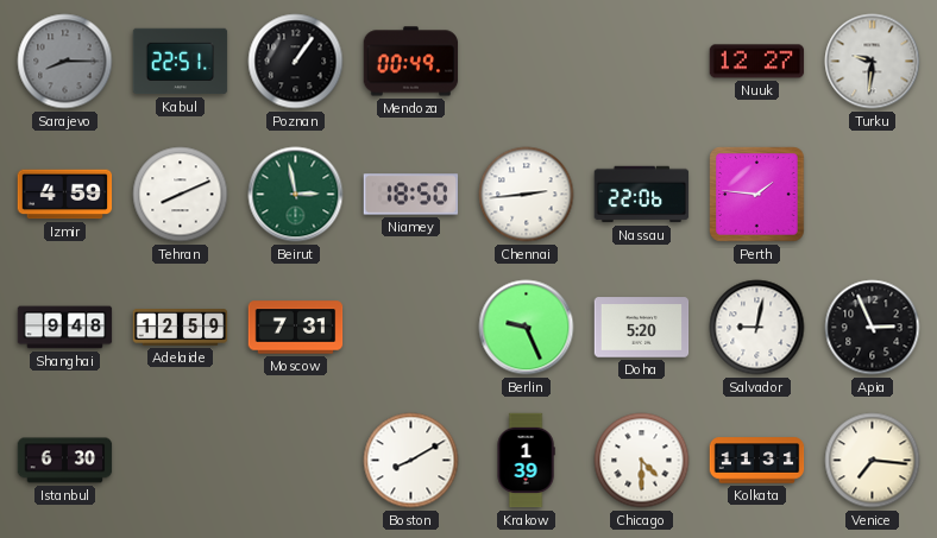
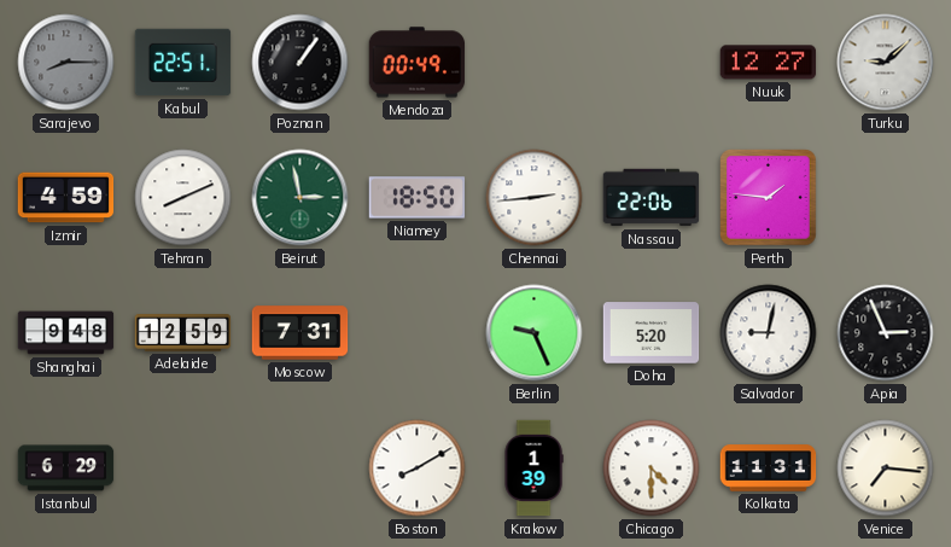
Turku: 9:31 -> 9:08
Istanbul: 6:30 -> 6:29
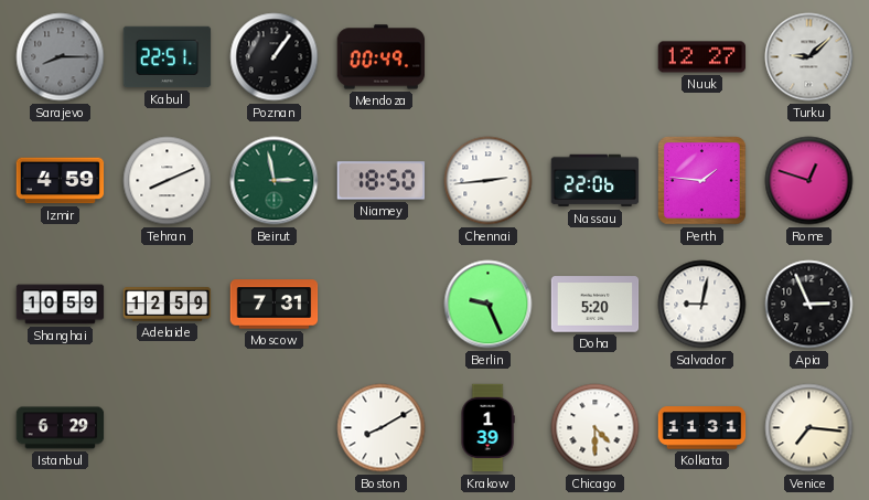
Rome: none -> 12:48
Shanghai: 9:48 -> 10:59
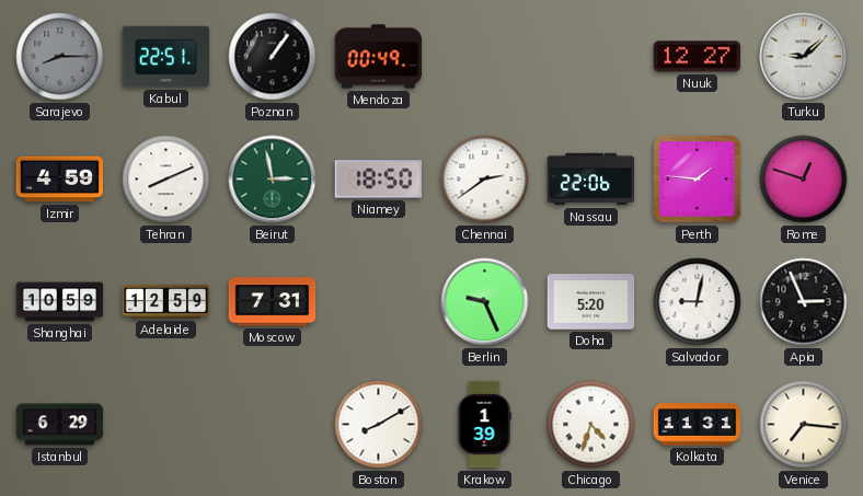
Chennai: 2:44 -> 2:39
Chicago: 4:30 -> 4:33
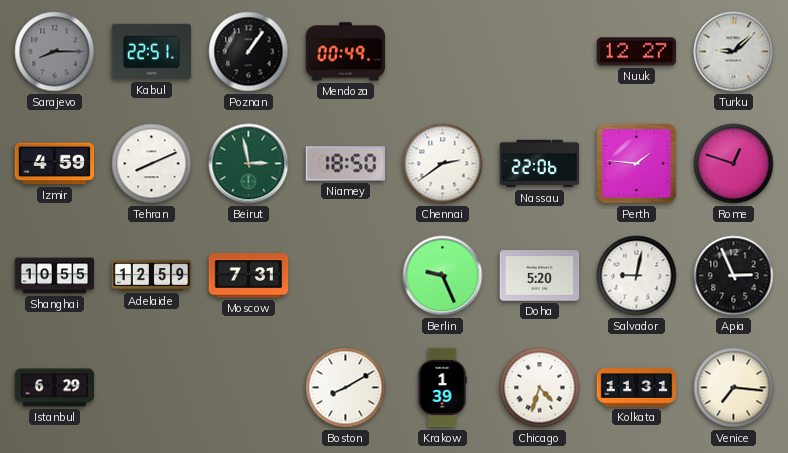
Shanghai: 10:59 -> 10:55
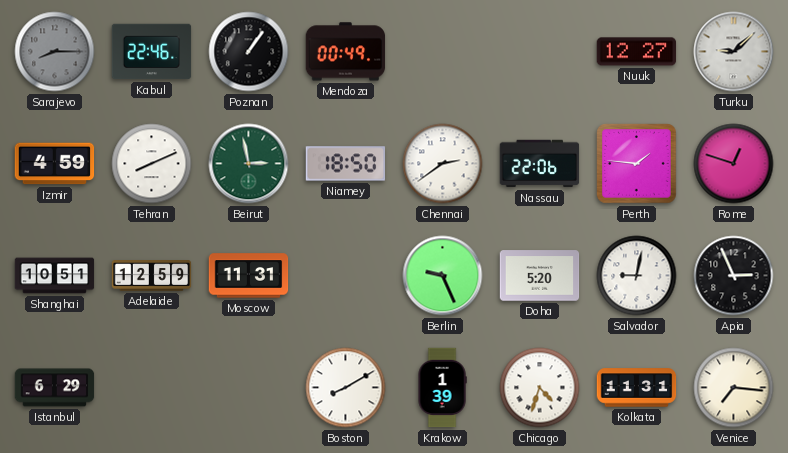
Kabul: 22:51 -> 22:46
Shanghai: 10:55 -> 10:51
Moscow: 7:31 -> 11:31
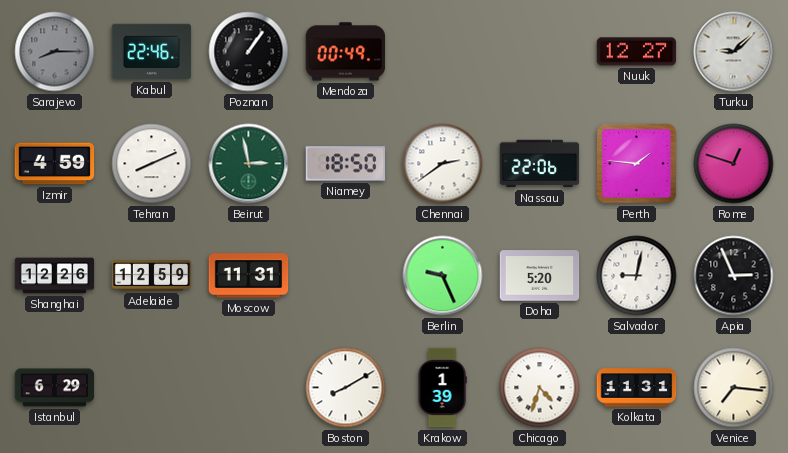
Shanghai: 10:51 -> 12:26
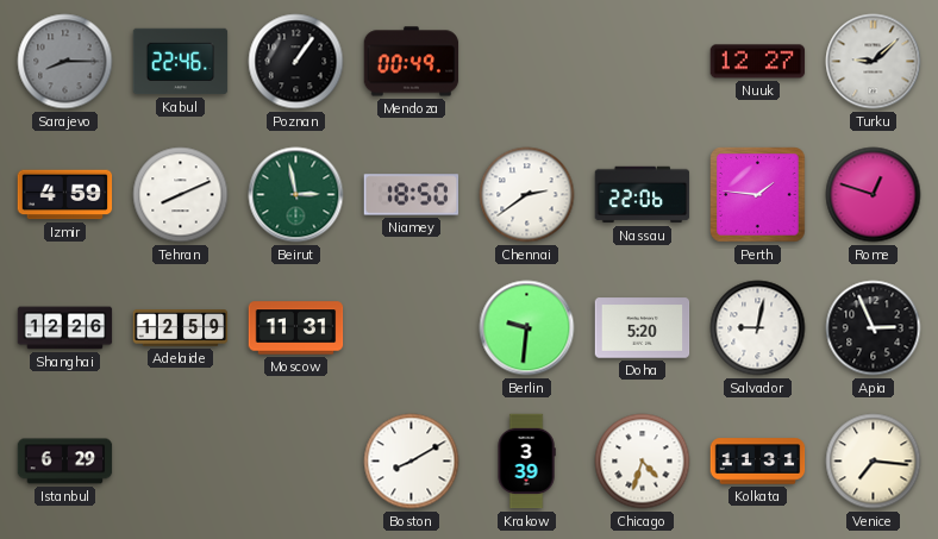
Berlin: 9:26 -> 9:31
Krakow: 1:39 -> 3:39
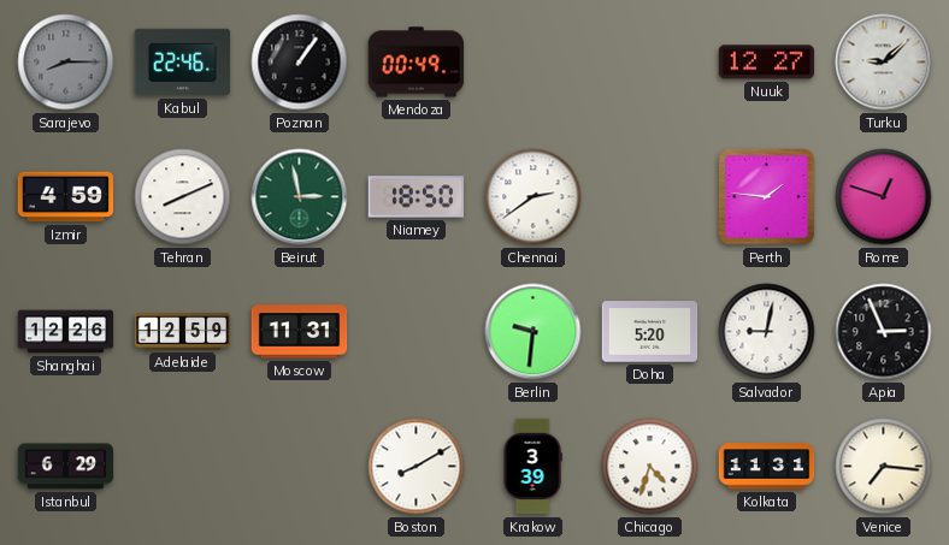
Nassau: 22:06 -> none
